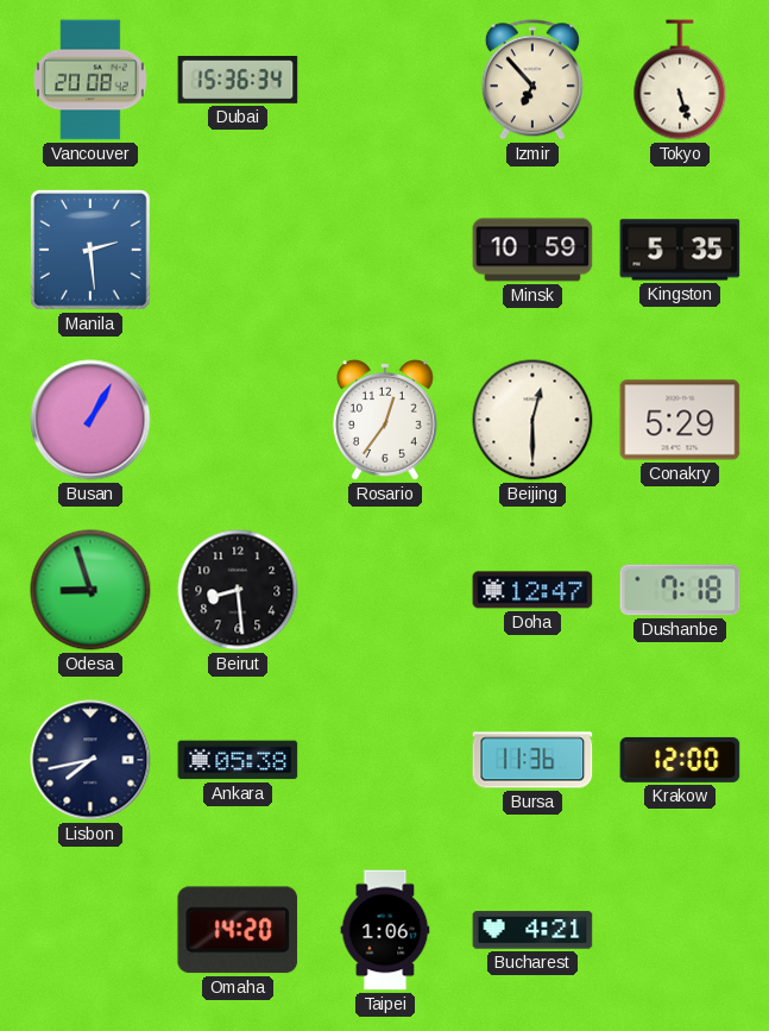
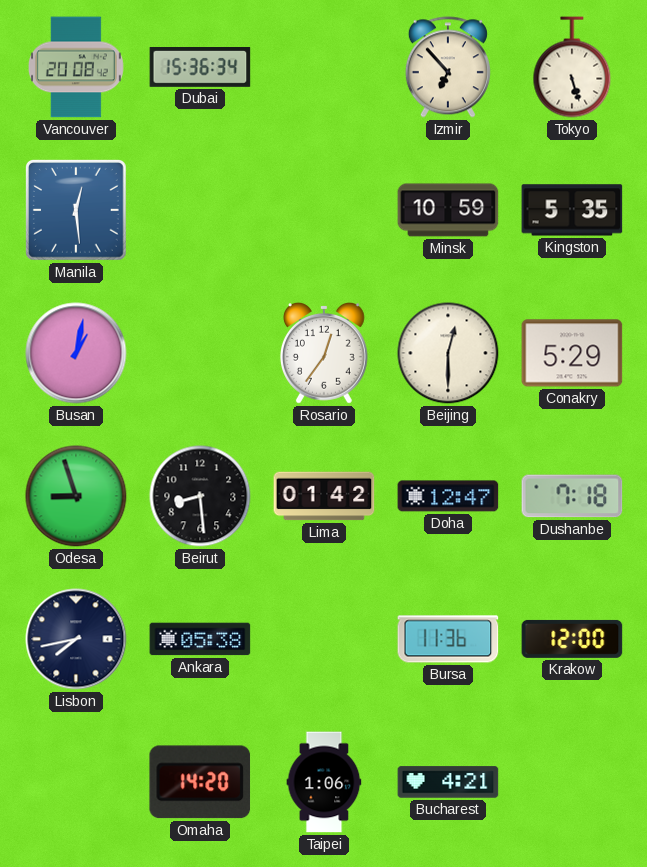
Manila: 2:29 -> 12:29
Busan: 1:05 -> 1:02
Lima: none -> 01:42
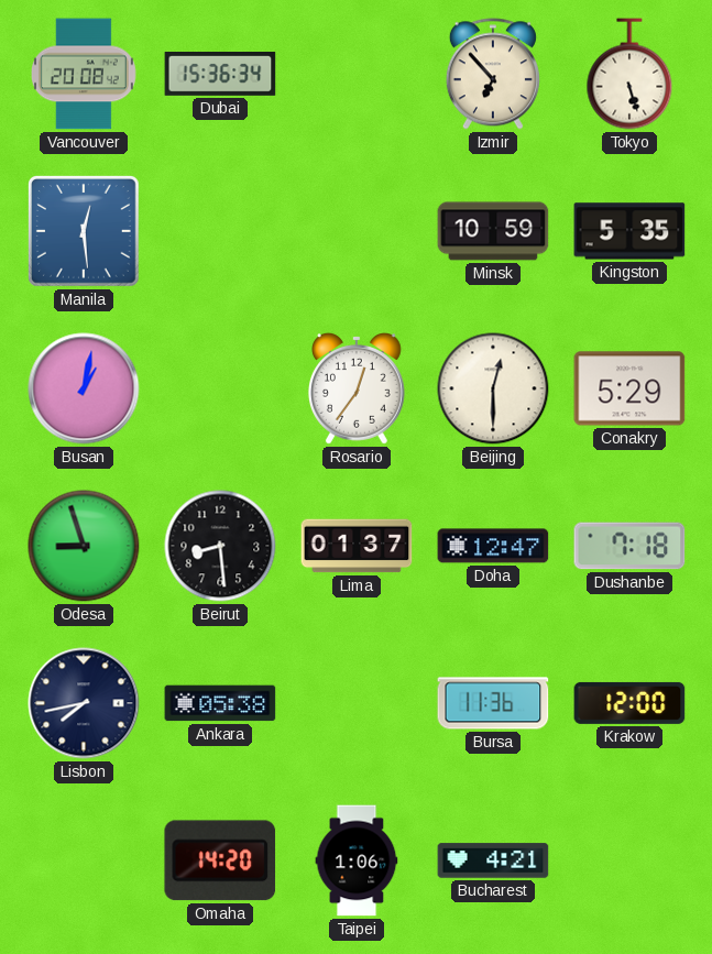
Lima: 01:42 -> 01:37
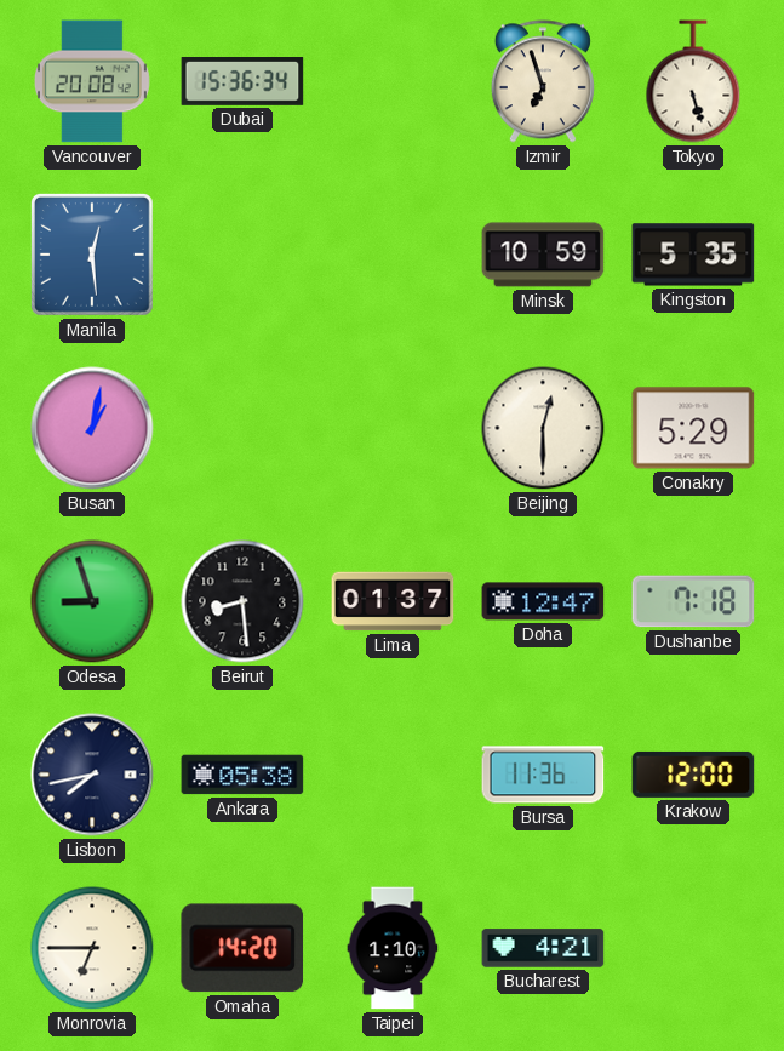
Izmir: 6:53 -> 6:57
Rosario: 12:36 -> none
Monrovia: none -> 6:45
Taipei: 1:06 -> 1:10
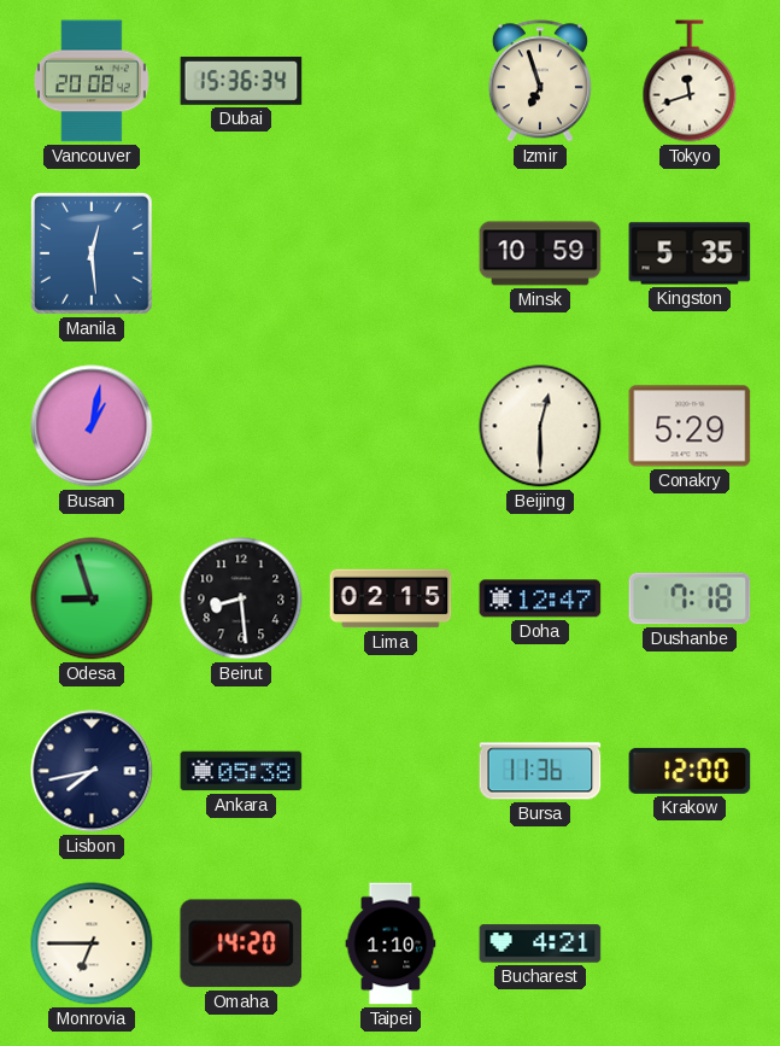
Tokyo: 5:27 -> 11:42
Lima: 01:37 -> 02:15
